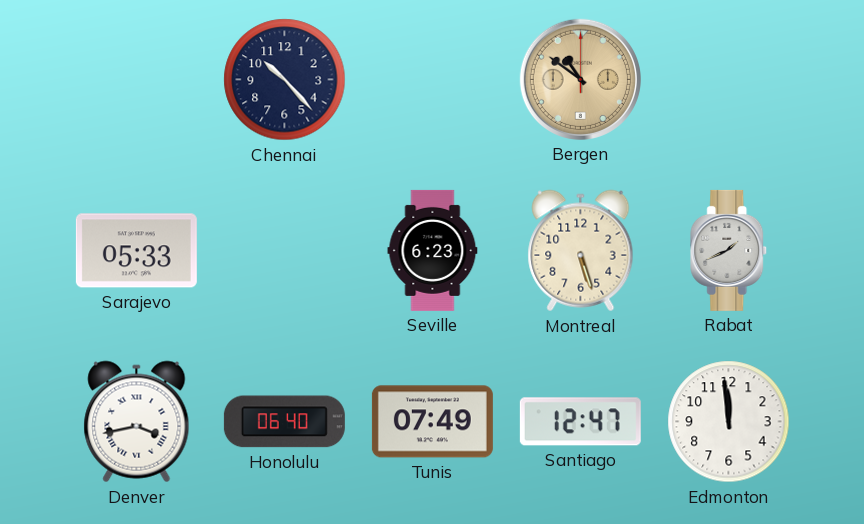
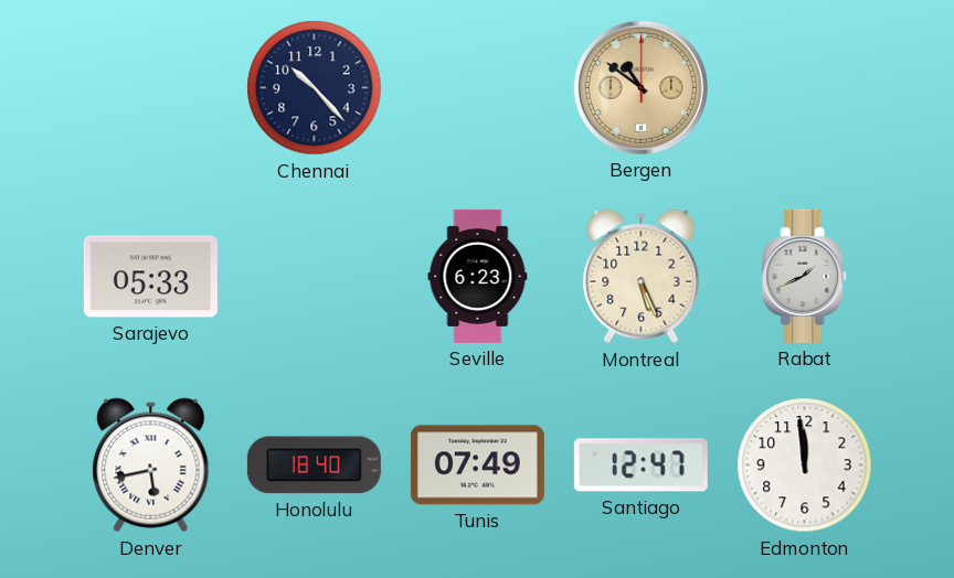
Montreal: 5:27 -> 5:26
Denver: 3:43 -> 5:43
Honolulu: 06:40 -> 18:40
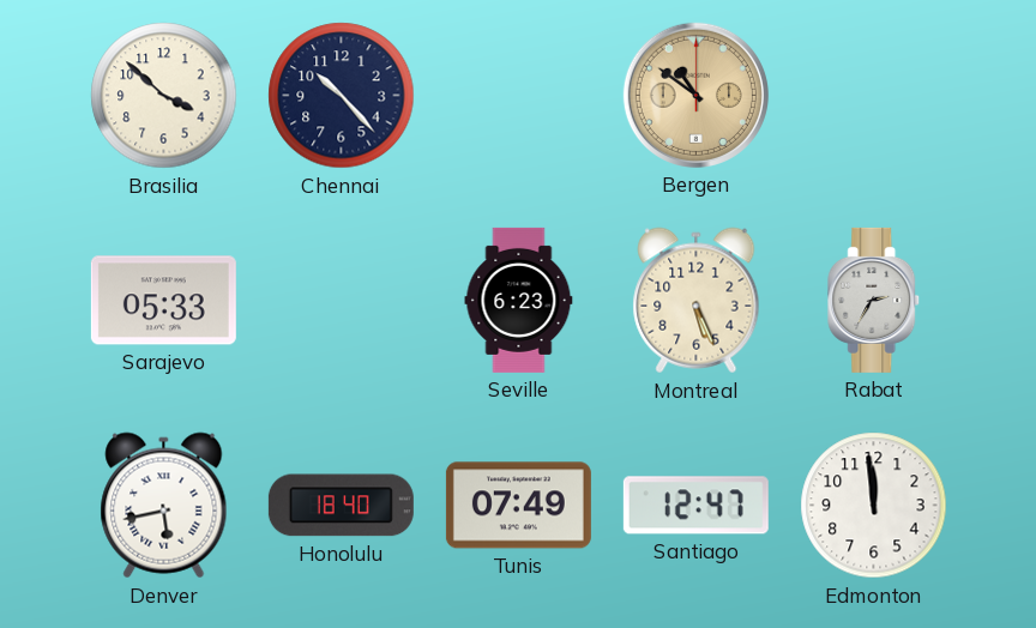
Brasilia: none -> 3:52
Rabat: 1:41 -> 2:35
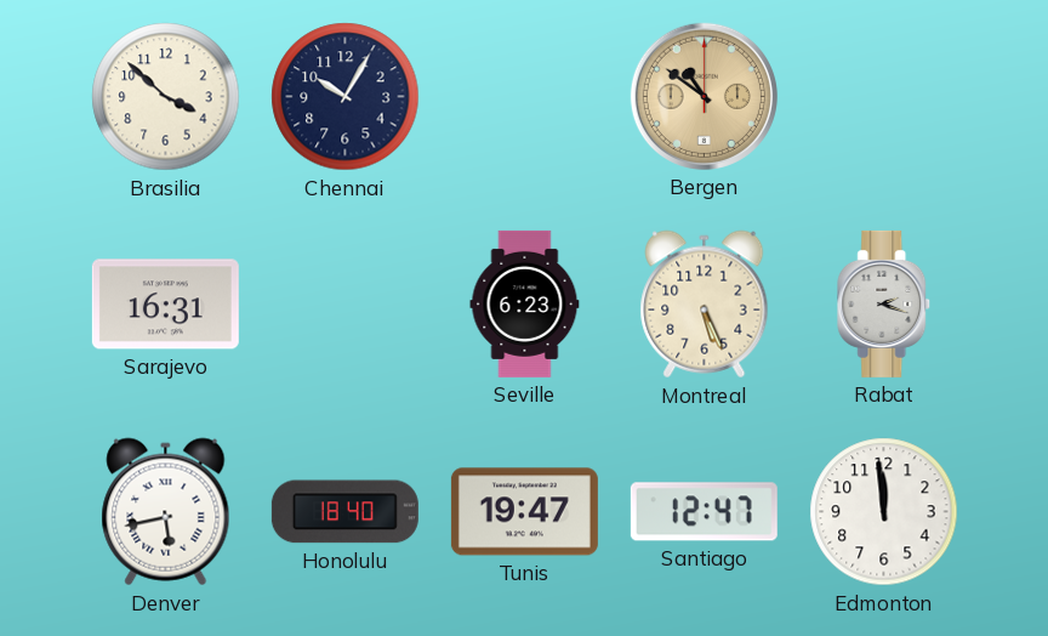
Chennai: 10:23 -> 10:05
Sarajevo: 05:33 -> 16:31
Rabat: 2:35 -> 2:18
Tunis: 07:49 -> 19:47
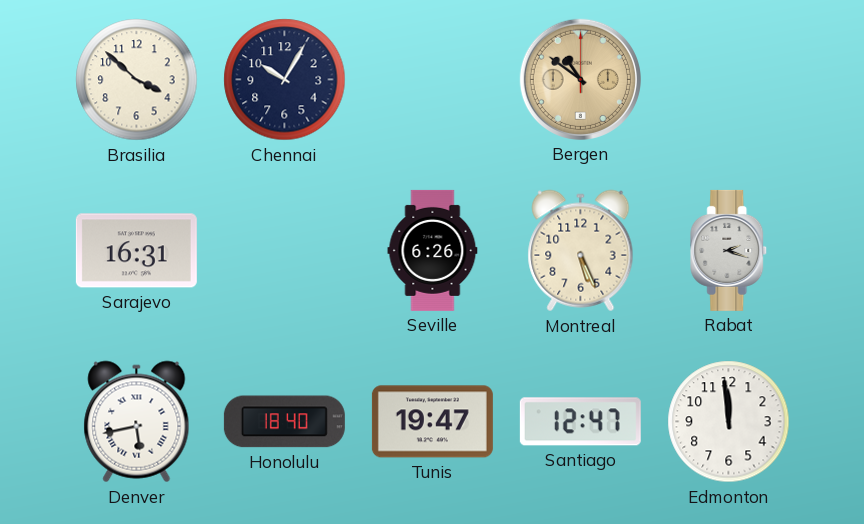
Seville: 6:23 -> 6:26
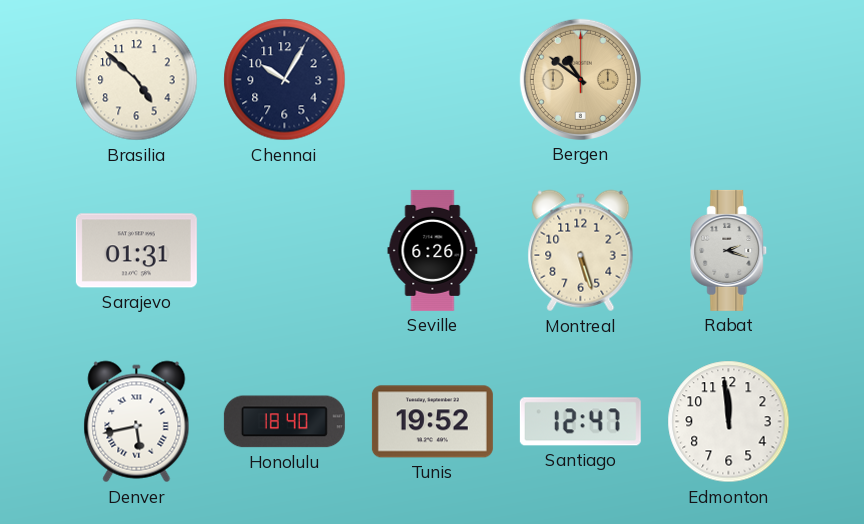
Brasilia: 3:52 -> 4:52
Sarajevo: 16:31 -> 01:31
Montreal: 5:26 -> 5:27
Tunis: 19:47 -> 19:52
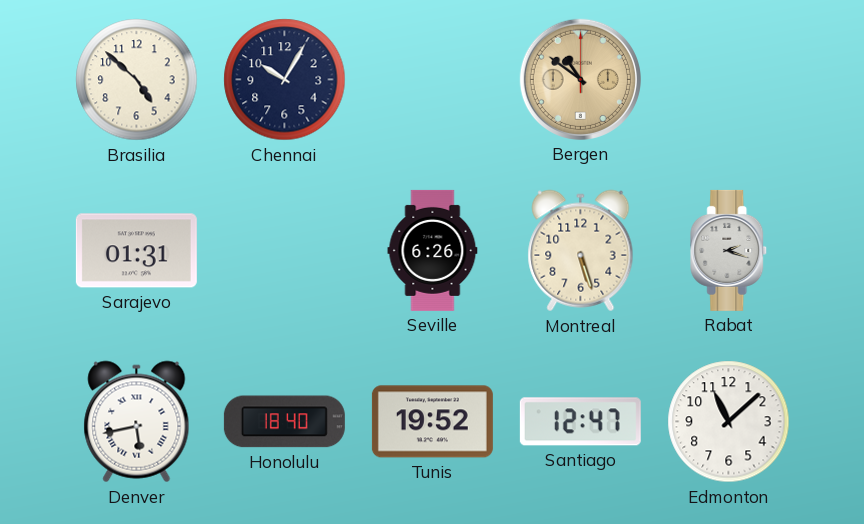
Edmonton: 11:59 -> 11:08
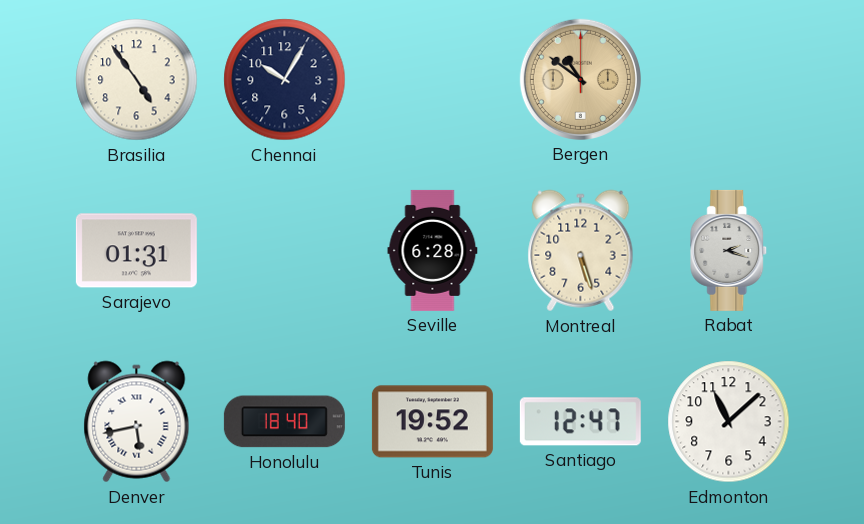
Brasilia: 4:52 -> 4:54
Seville: 6:26 -> 6:28
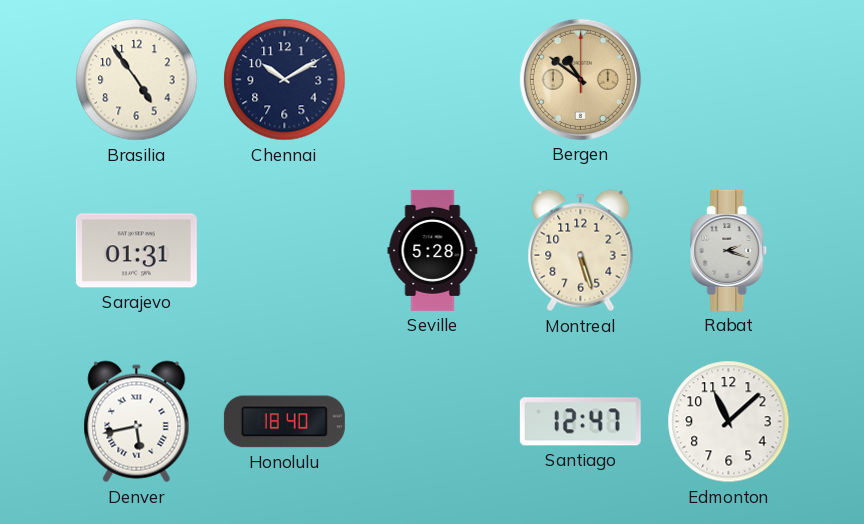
Chennai: 10:05 -> 10:10
Seville: 6:28 -> 5:28
Tunis: 19:52 -> none
